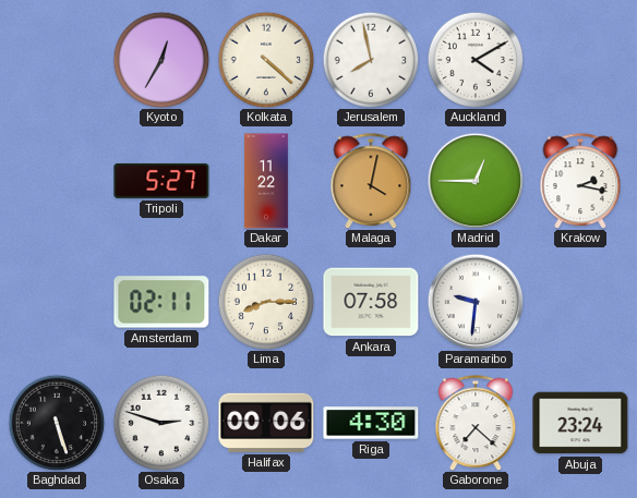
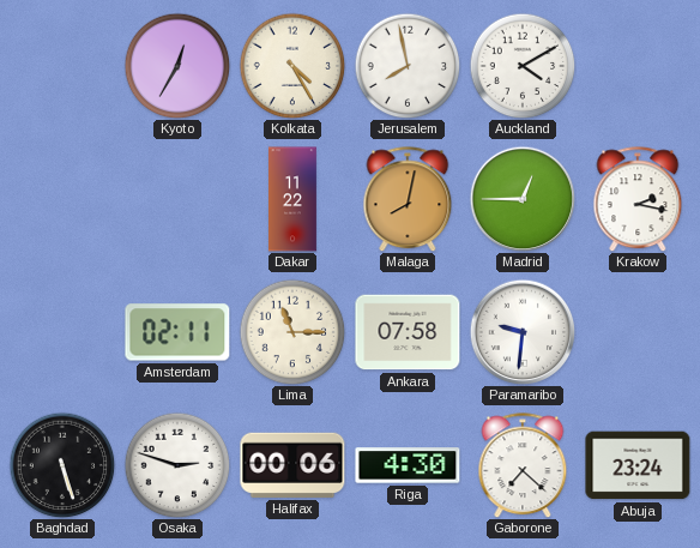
Kolkata: 4:22 -> 4:25
Tripoli: 5:27 -> none
Malaga: 4:02 -> 8:02
Lima: 8:15 -> 11:15
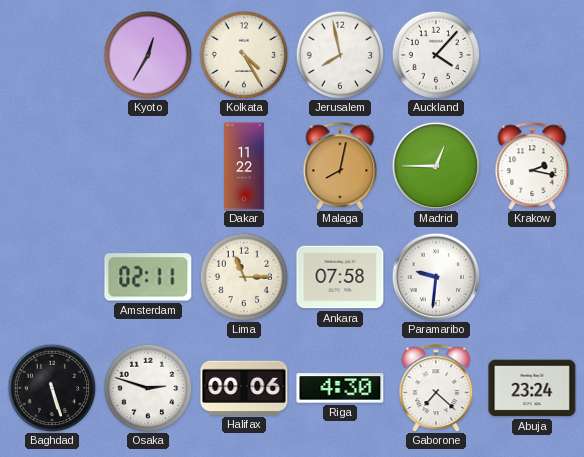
Auckland: 4:10 -> 4:07
